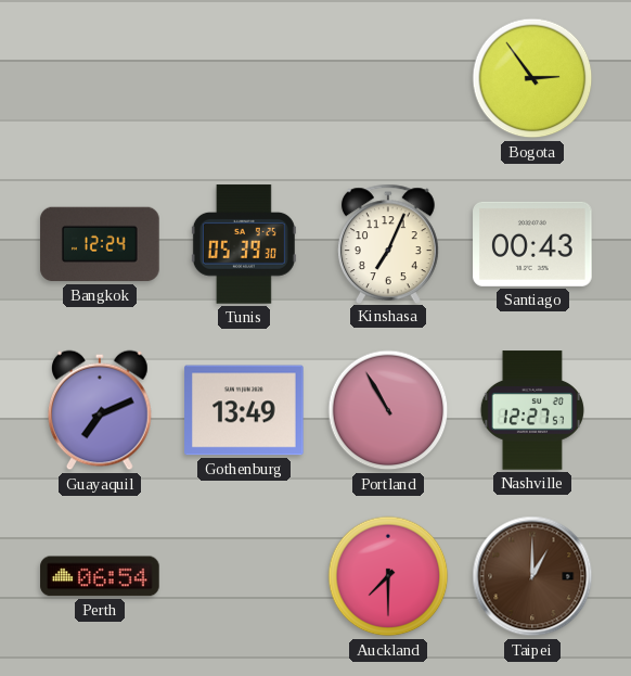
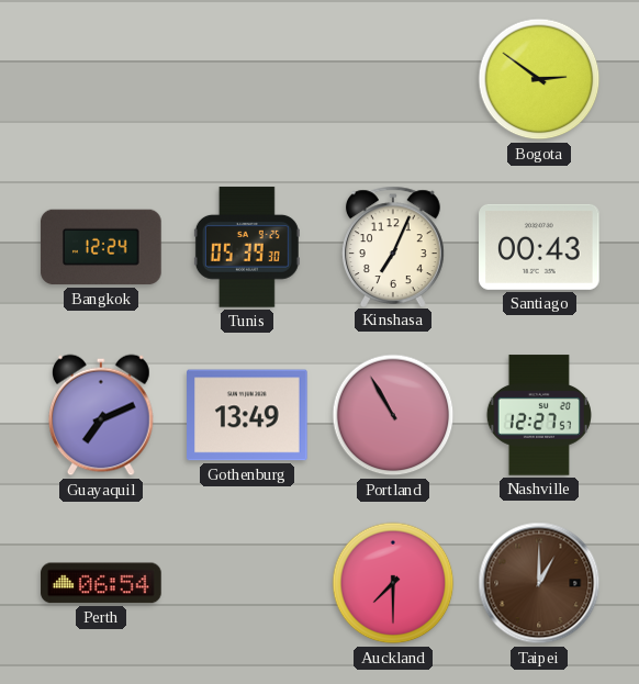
Bogota: 2:54 -> 2:51
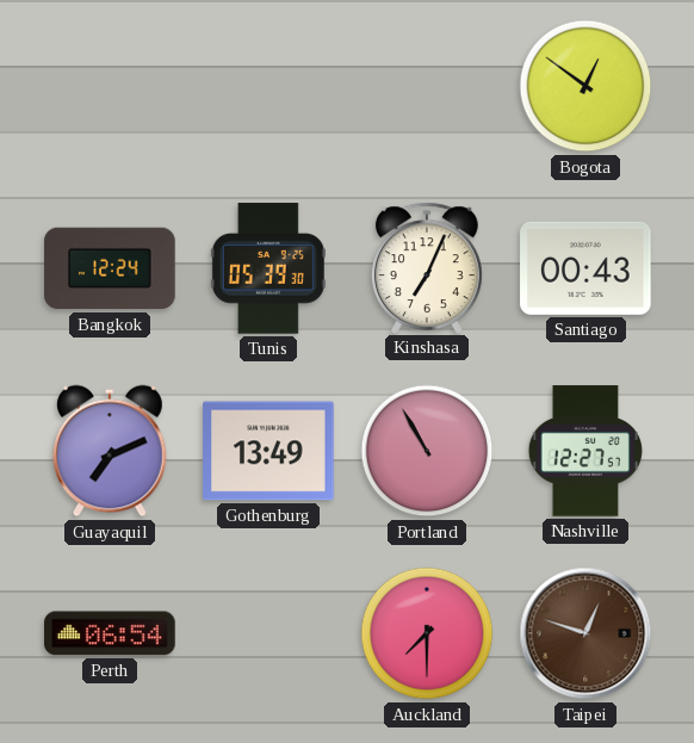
Bogota: 2:51 -> 12:51
Taipei: 1:00 -> 12:48
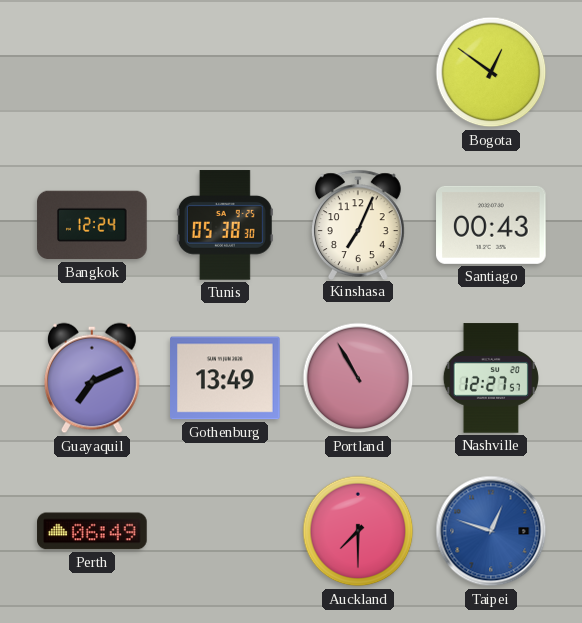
Tunis: 05:39 -> 05:38
Perth: 06:54 -> 06:49
Taipei dial: brown -> blue
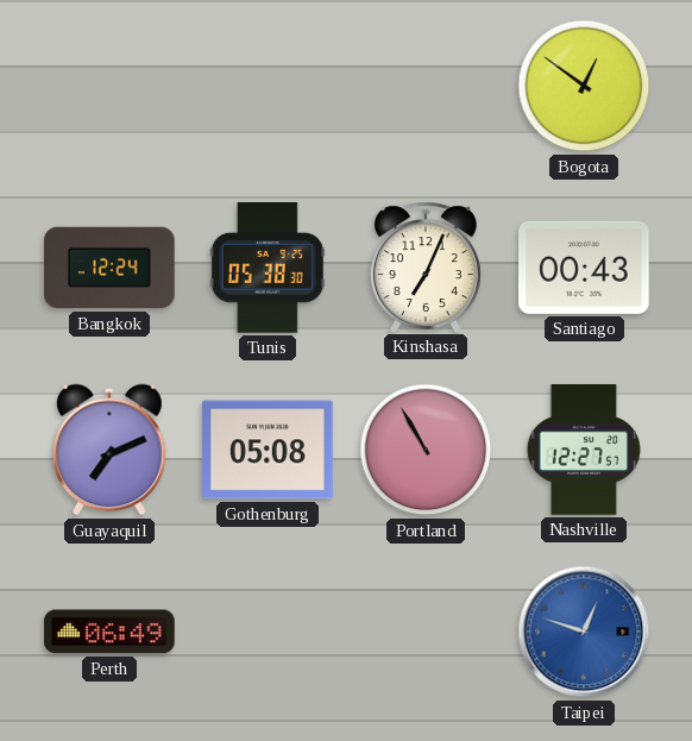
Gothenburg: 13:49 -> 05:08
Auckland: 7:30 -> none
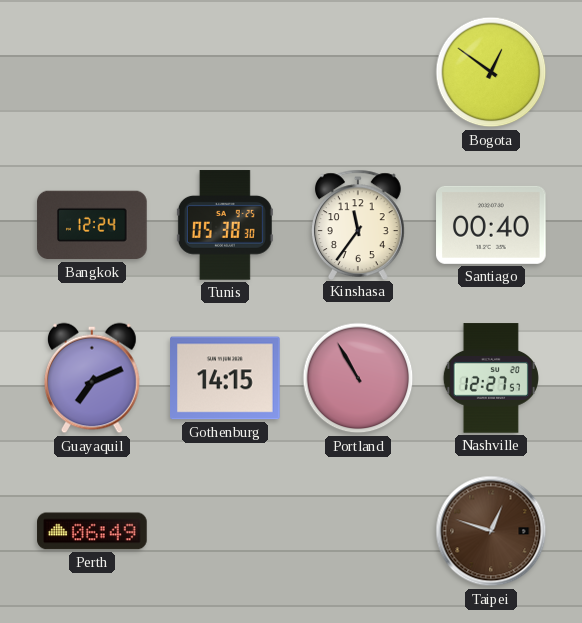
Kinshasa: 7:04 -> 11:36
Santiago: 00:43 -> 00:40
Gothenburg: 05:08 -> 14:15
Taipei dial: blue -> brown
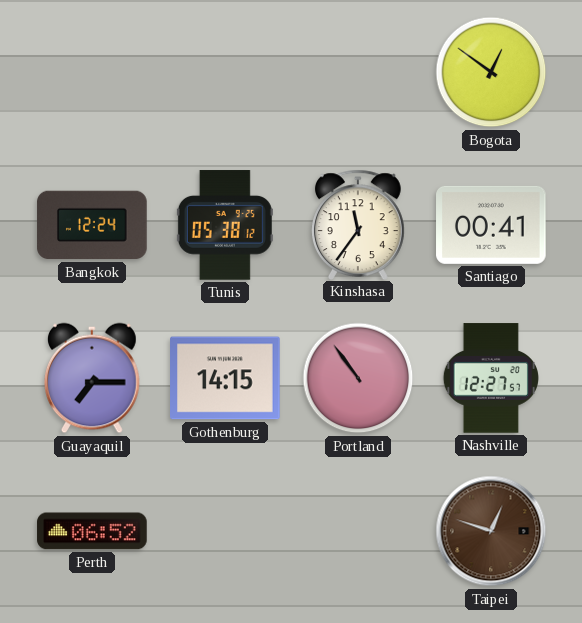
Tunis: 05:38:30 -> 05:38:12
Santiago: 00:40 -> 00:41
Guayaquil: 7:11 -> 7:15
Portland: 10:55 -> 10:54
Perth: 06:49 -> 06:52
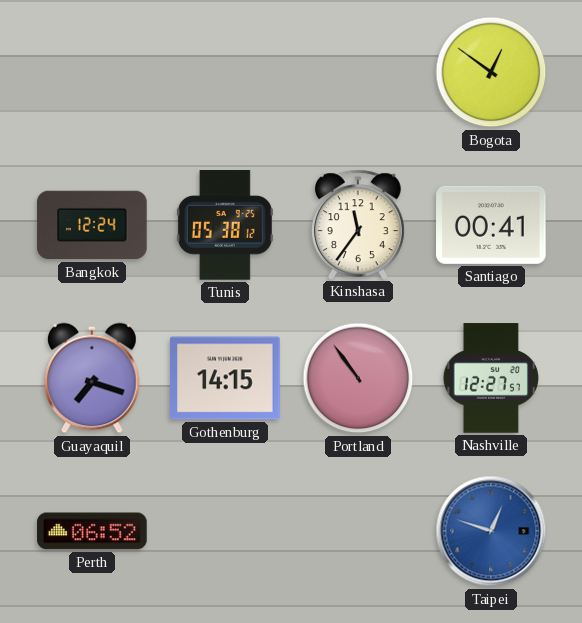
Guayaquil: 7:15 -> 7:18
Taipei dial: brown -> blue
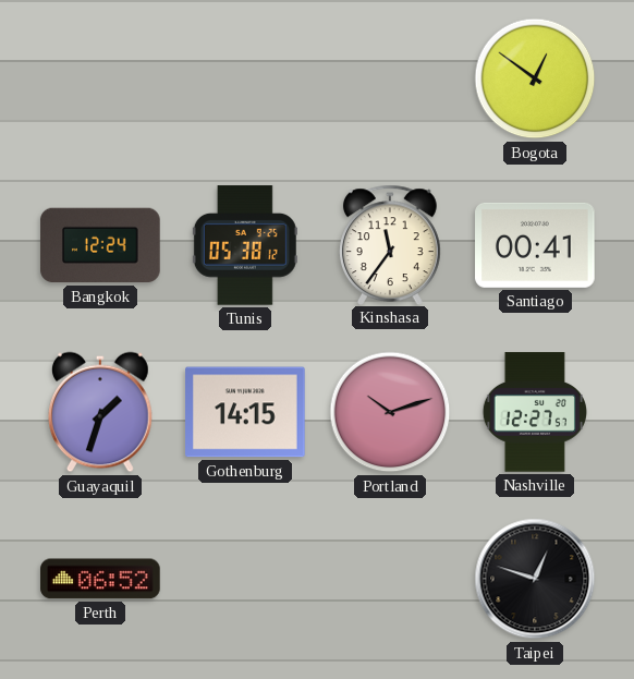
Guayaquil: 7:18 -> 1:33
Portland: 10:54 -> 10:12
Taipei dial: blue -> black
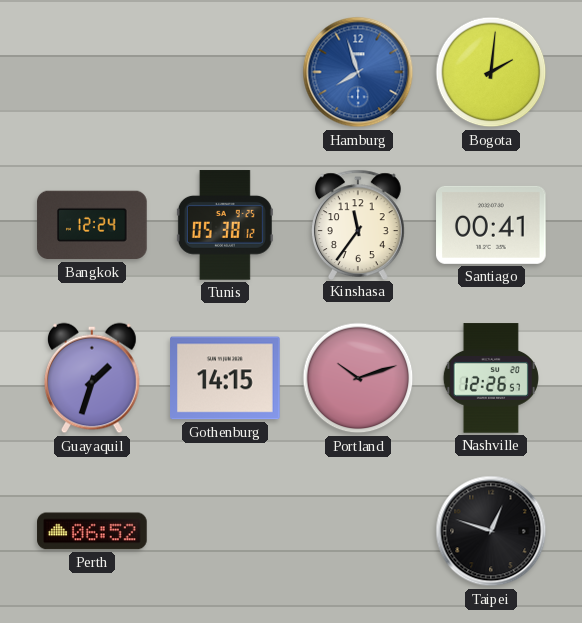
Hamburg: none -> 7:57
Bogota: 12:51 -> 2:01
Nashville: 12:27 -> 12:26
